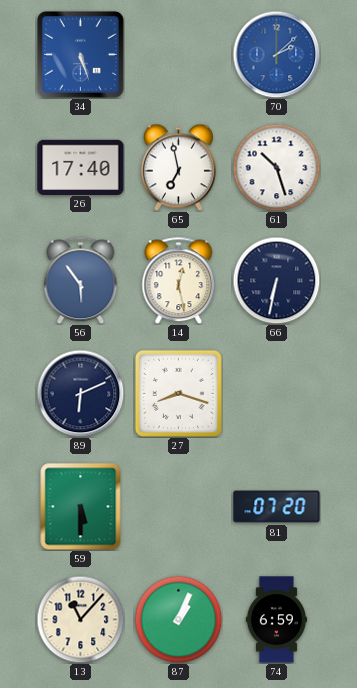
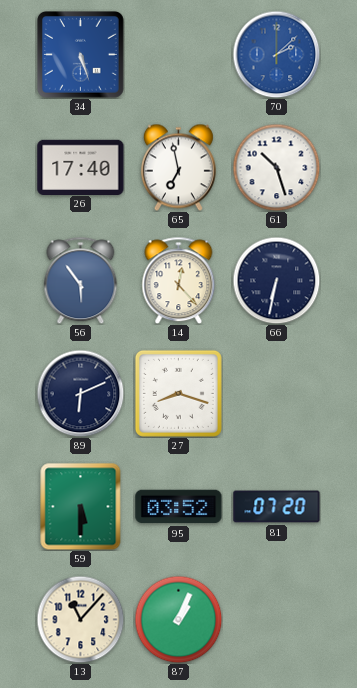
14: 12:28 -> 12:23
95: none -> 03:52
74: 6:59 -> none
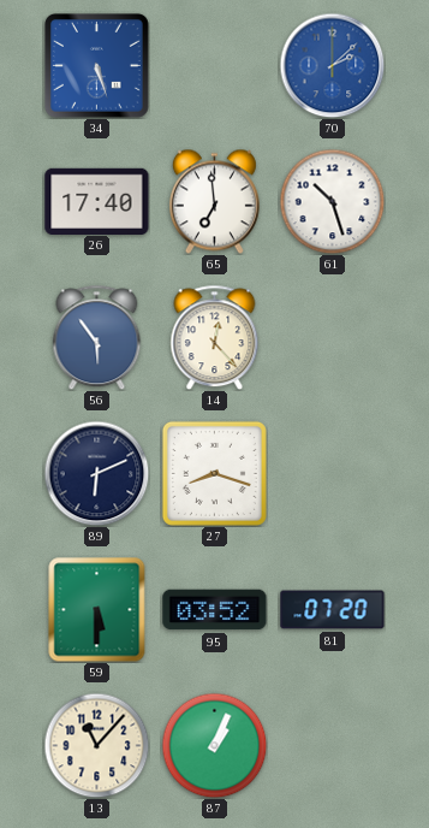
65: 6:58 -> 6:59
66: 6:32 -> none
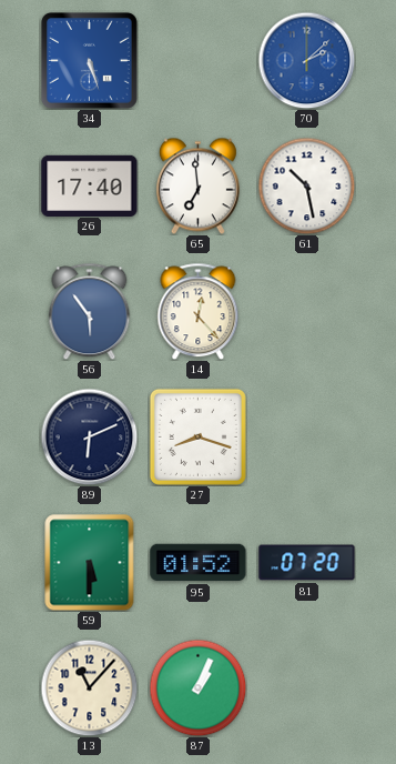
61: 10:27 -> 10:28
95: 03:52 -> 01:52
